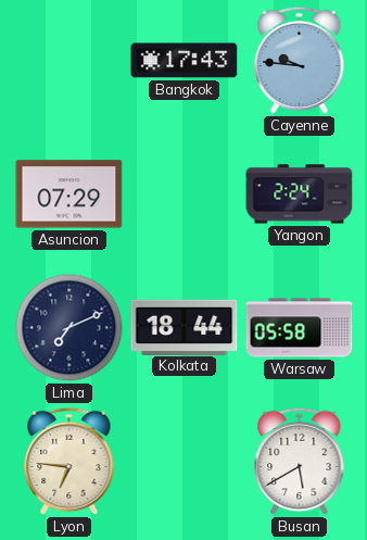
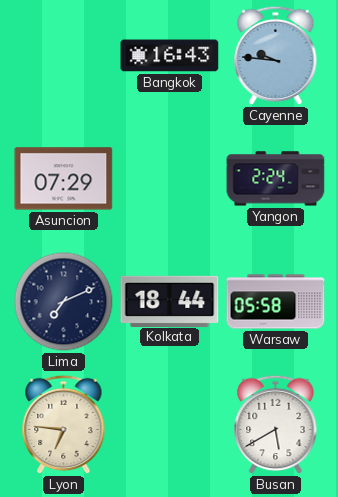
Bangkok: 17:43 -> 16:43
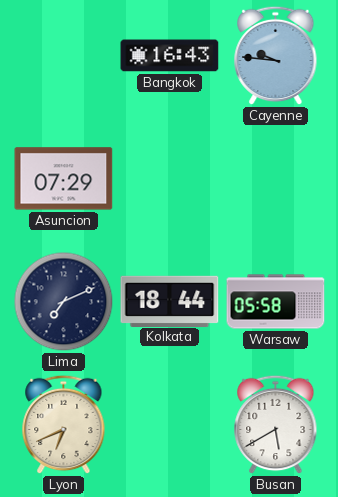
Yangon: 2:24 -> none
Lyon: 6:46 -> 6:41
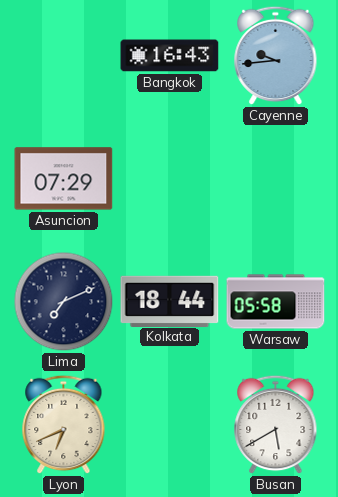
Cayenne: 9:46 -> 9:44
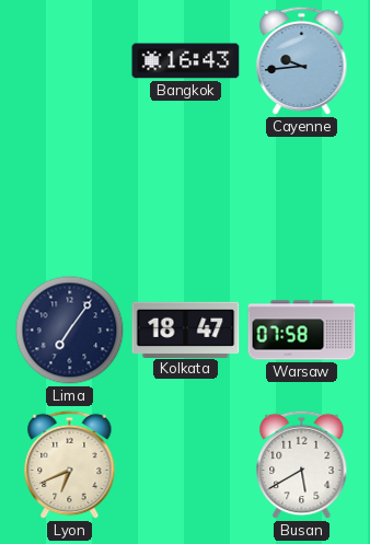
Asuncion: 07:29 -> none
Lima: 7:11 -> 7:06
Kolkata: 18:44 -> 18:47
Warsaw: 05:58 -> 07:58
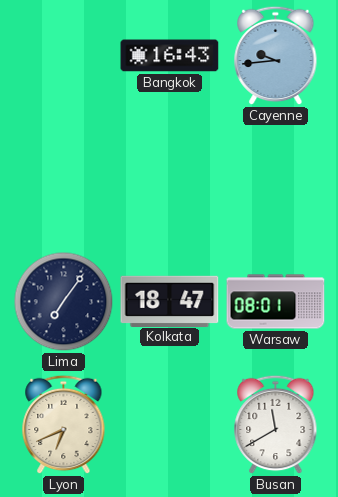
Warsaw: 07:58 -> 08:01
Busan: 5:40 -> 11:40
